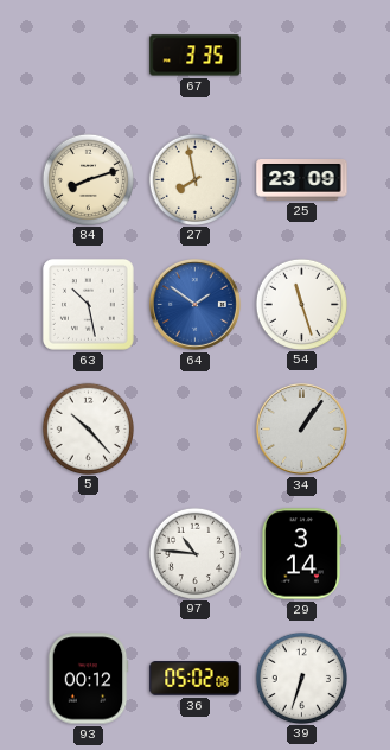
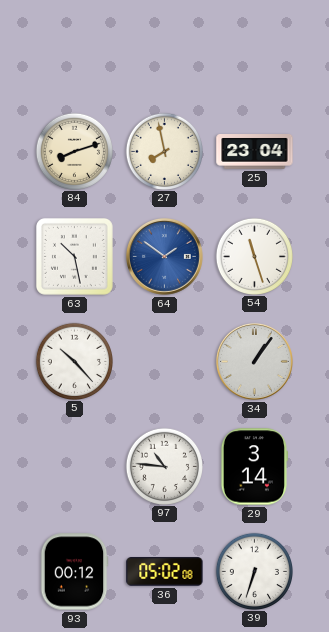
67: 3:35 -> none
25: 23:09 -> 23:04
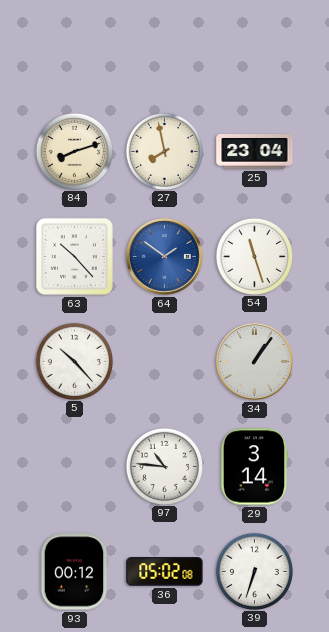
63: 10:28 -> 10:23
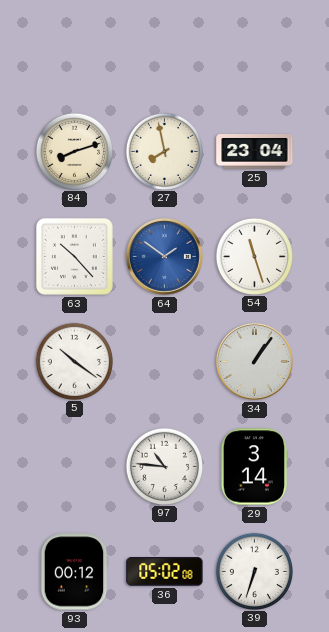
5: 10:23 -> 10:21
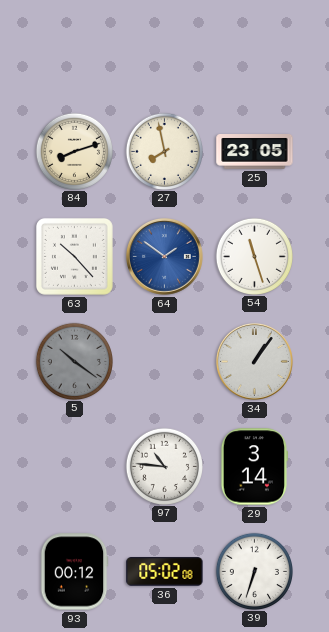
25: 23:04 -> 23:05
5 dial: white -> grey
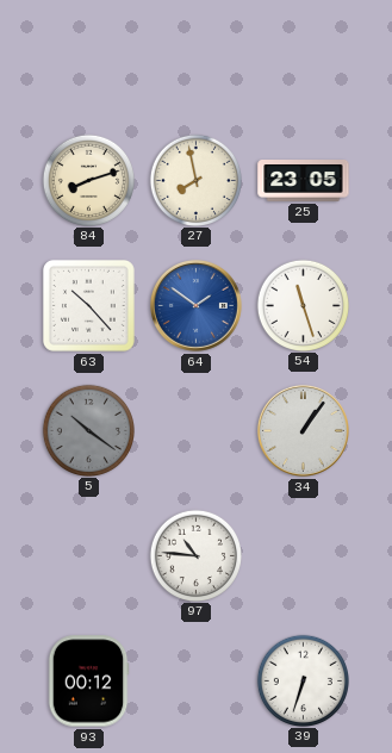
29: 3:14 -> none
36: 05:02 -> none
